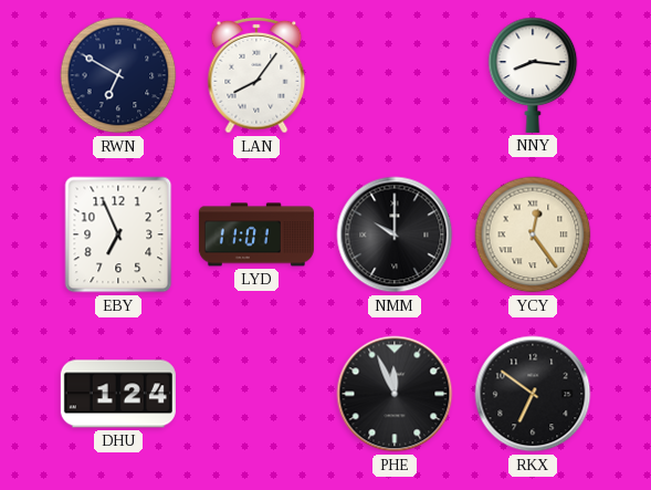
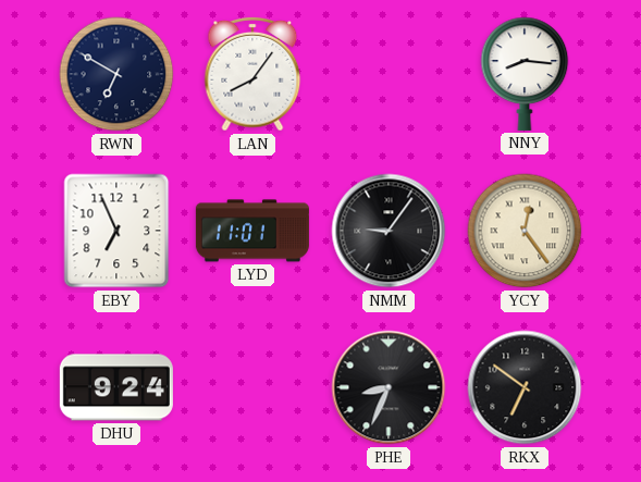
NMM: 10:00 -> 9:06
DHU: 1:24 -> 9:24
PHE: 11:56 -> 8:34
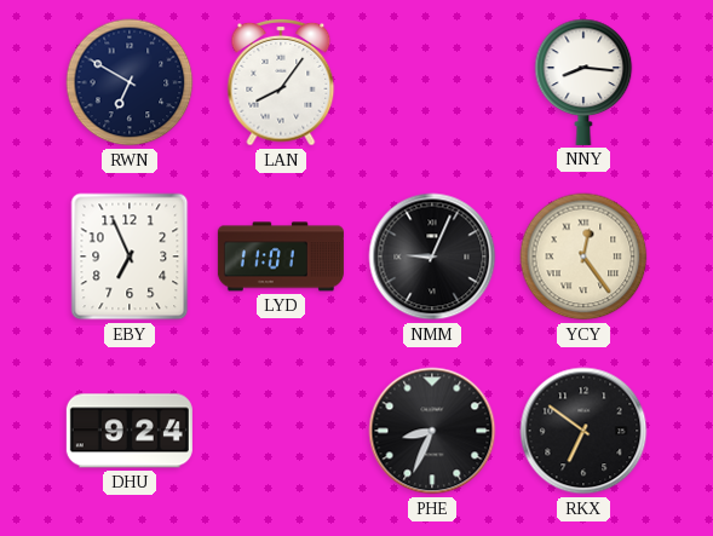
NMM: 9:06 -> 9:04
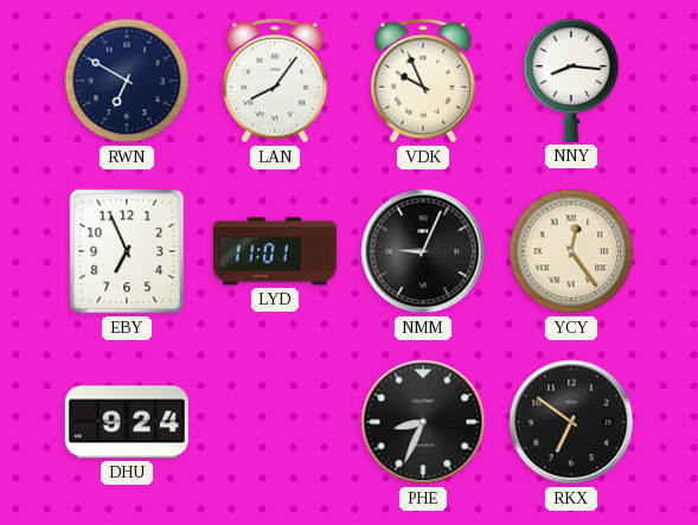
VDK: none -> 9:56
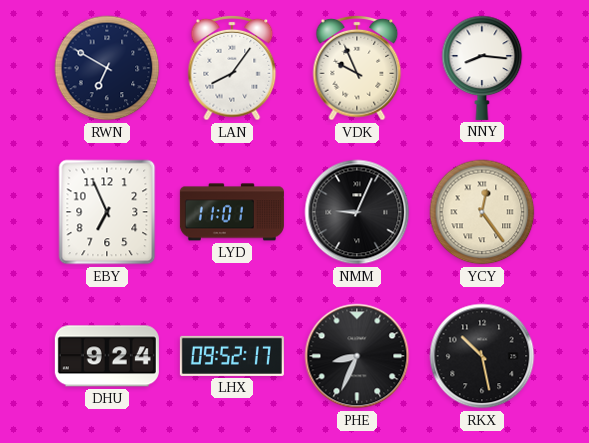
LHX: none -> 09:52
RKX: 6:51 -> 10:28
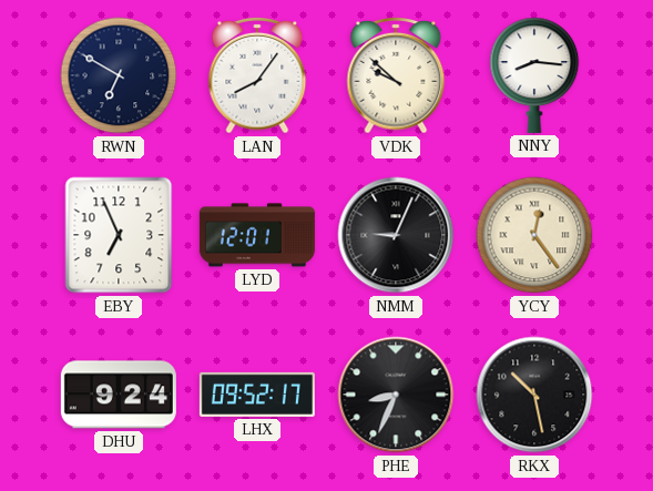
VDK: 9:56 -> 9:52
LYD: 11:01 -> 12:01
